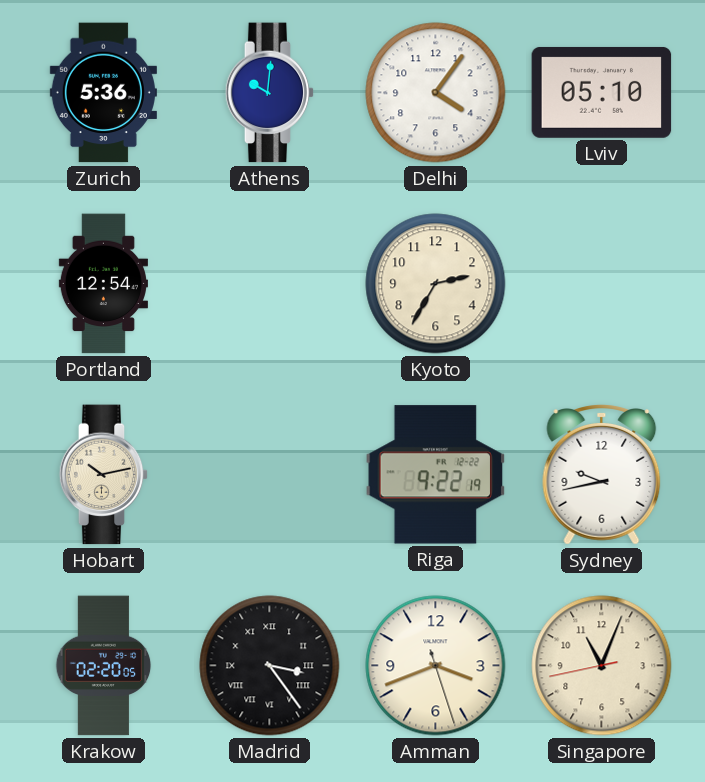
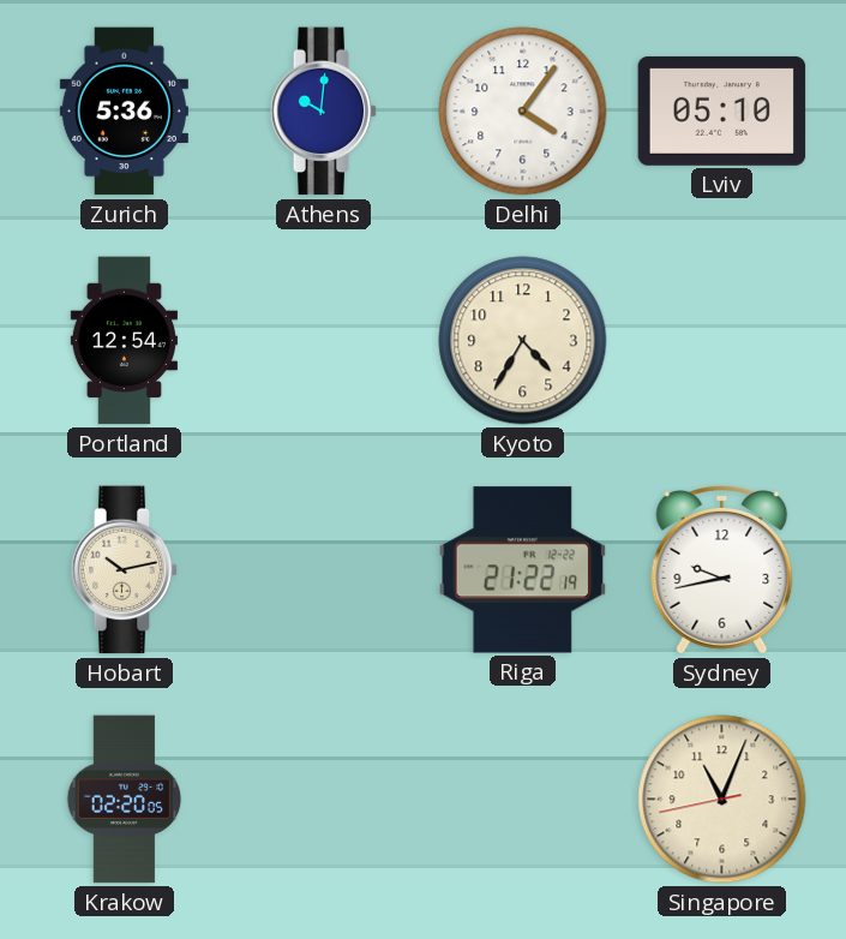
Kyoto: 2:35 -> 4:35
Riga: 9:22 -> 21:22
Madrid: 3:24 -> none
Amman: 3:41 -> none
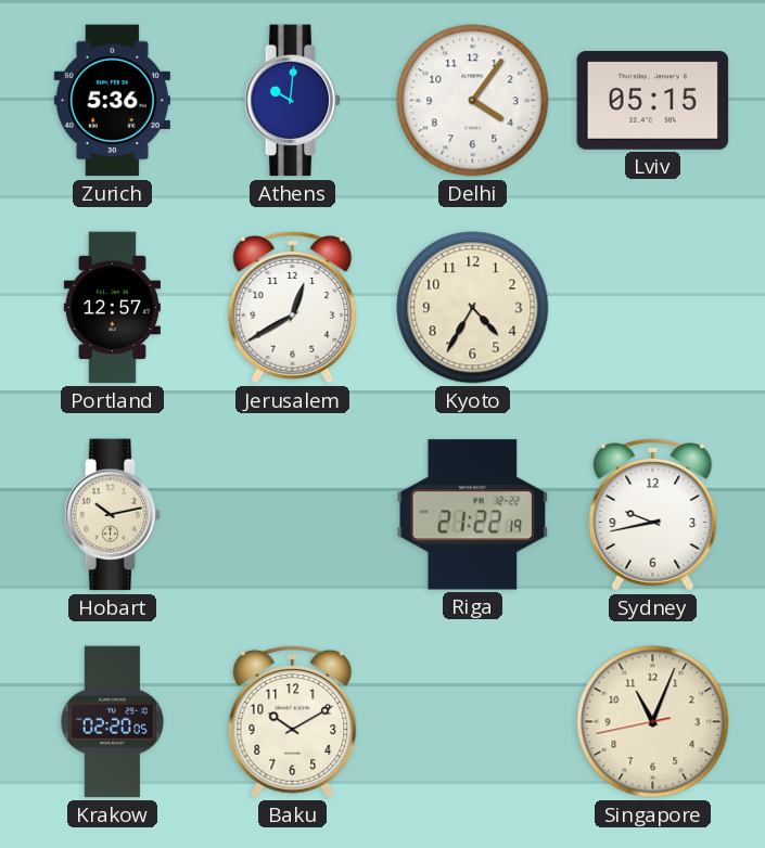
Lviv: 05:10 -> 05:15
Portland: 12:54 -> 12:57
Jerusalem: none -> 12:40
Baku: none -> 10:10
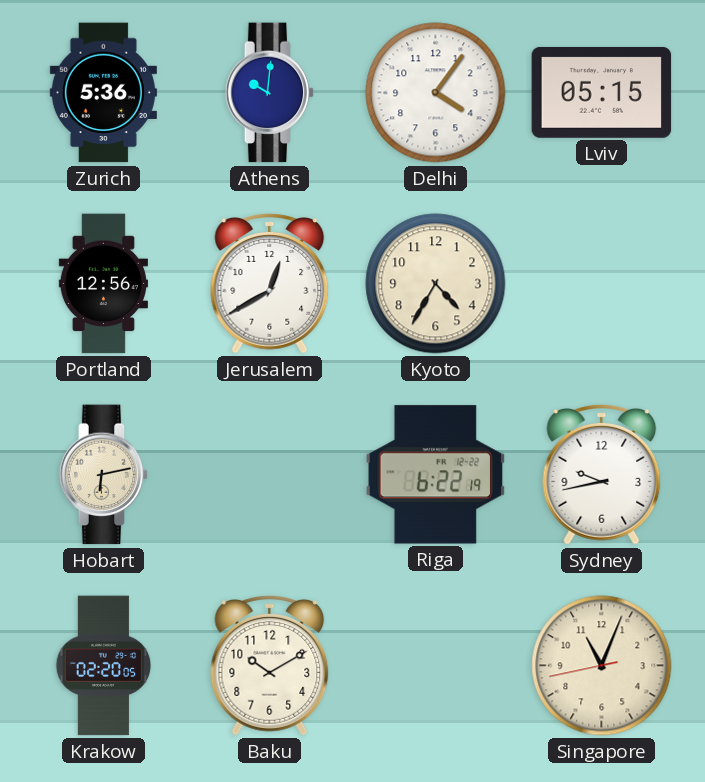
Portland: 12:57 -> 12:56
Hobart: 10:13 -> 6:13
Riga: 21:22 -> 6:22
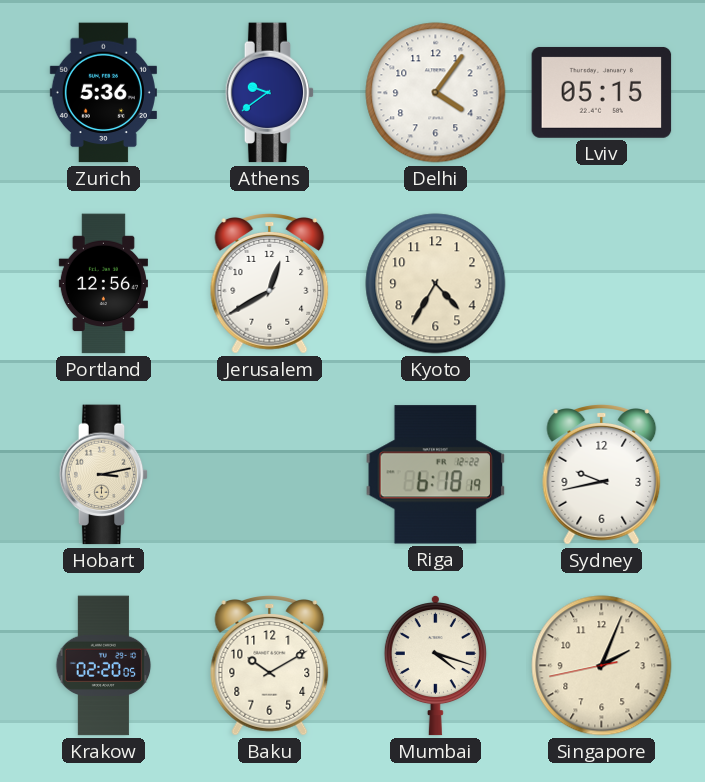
Athens: 10:01 -> 9:39
Hobart: 6:13 -> 3:13
Riga: 6:22 -> 6:18
Mumbai: none -> 4:18
Singapore: 11:03 -> 2:03
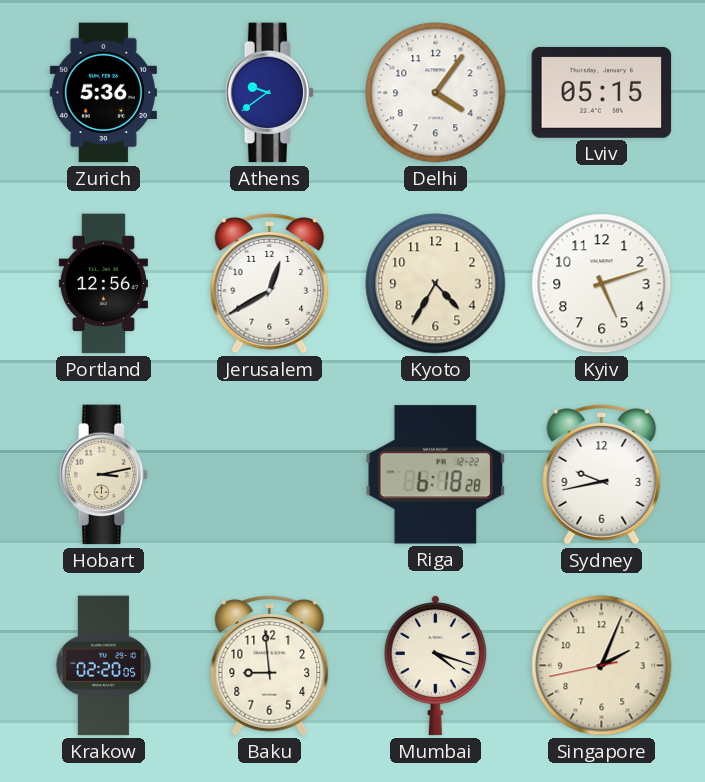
Kyiv: none -> 5:12
Riga: 6:18:19 -> 6:18:28
Baku: 10:10 -> 8:59
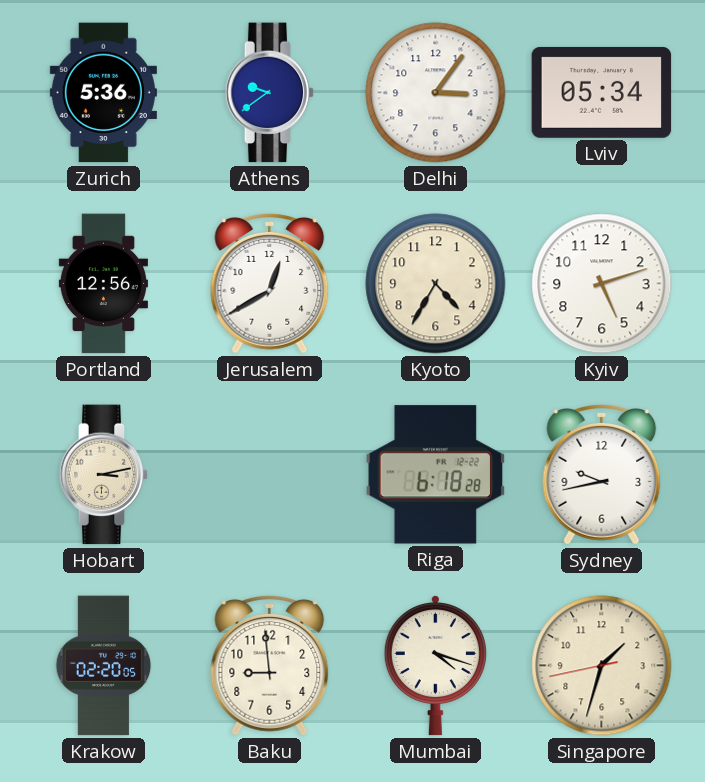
Delhi: 4:06 -> 3:06
Lviv: 05:15 -> 05:34
Singapore: 2:03 -> 1:32
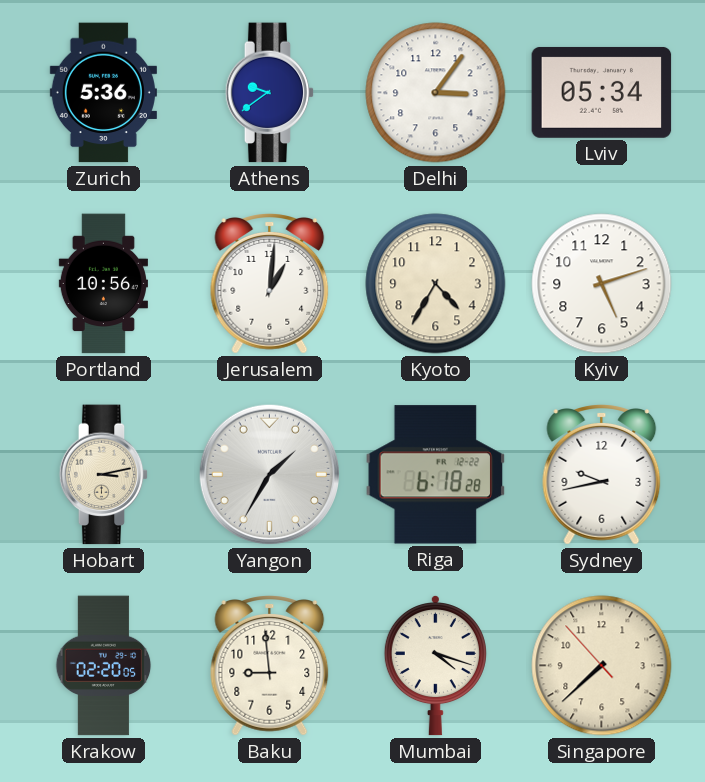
Portland: 12:56 -> 10:56
Jerusalem: 12:40 -> 1:01
Yangon: none -> 1:35
Singapore: 1:32 -> 7:37
